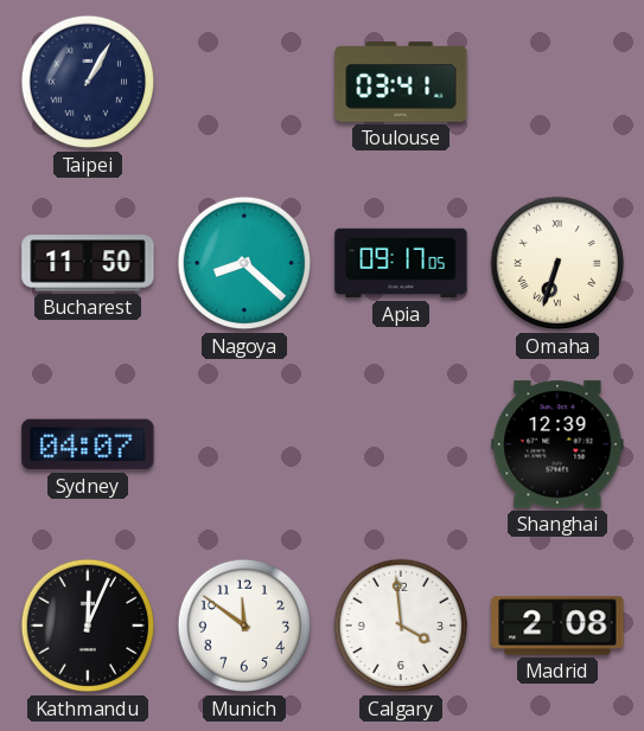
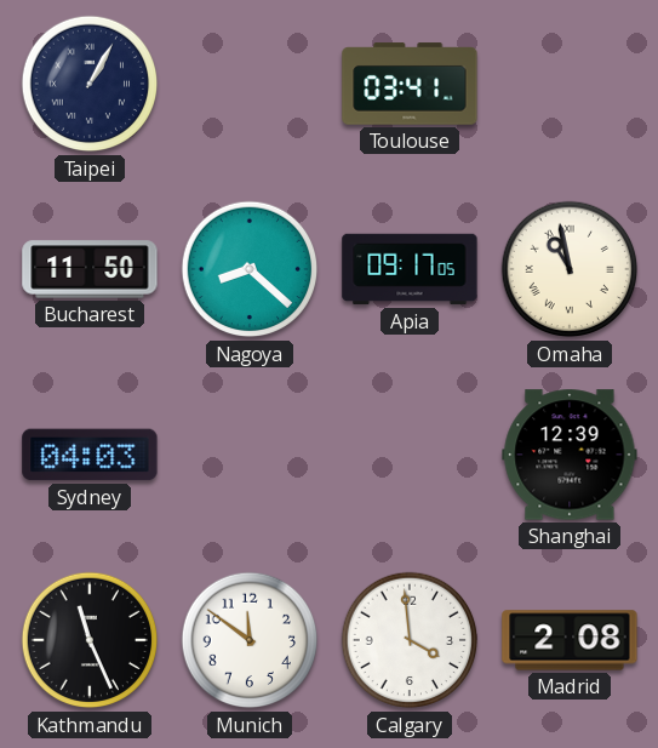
Omaha: 6:33 -> 10:58
Sydney: 04:07 -> 04:03
Kathmandu: 12:04 -> 11:26
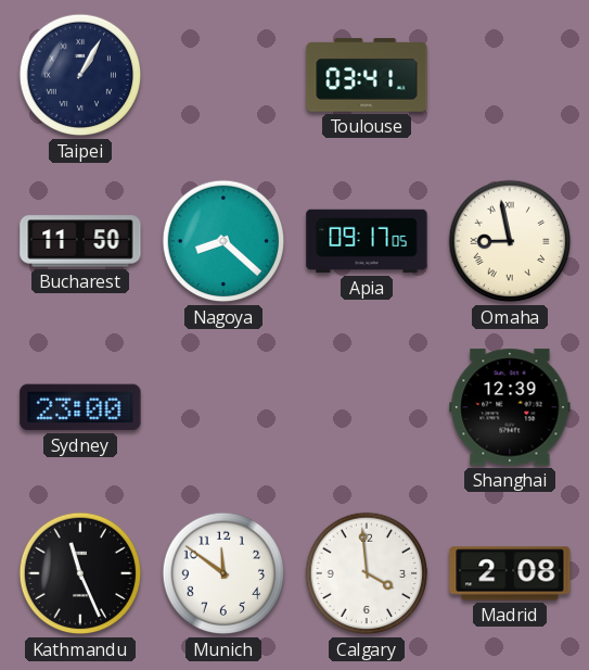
Omaha: 10:58 -> 8:58
Sydney: 04:03 -> 23:00
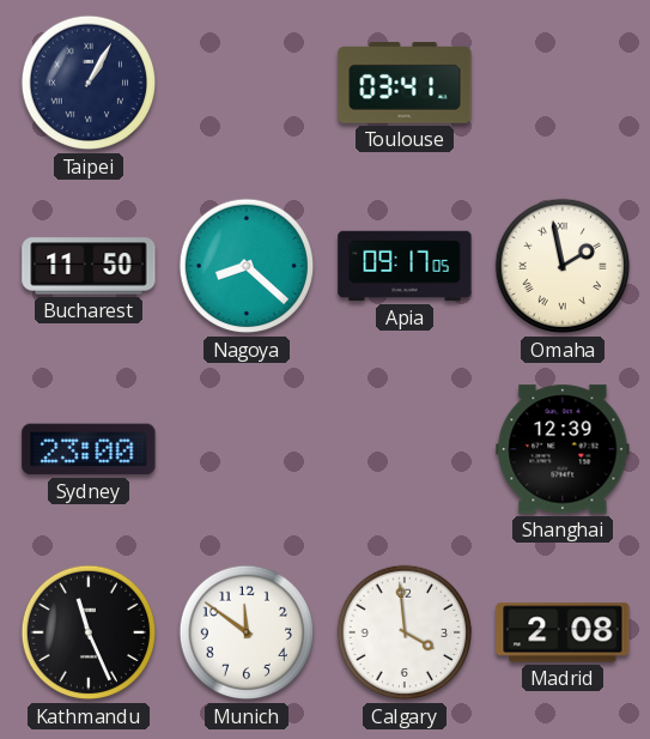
Omaha: 8:58 -> 1:58
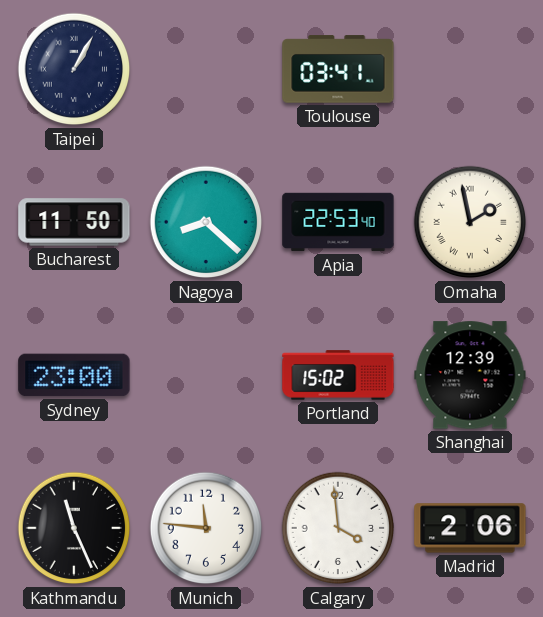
Apia: 09:17 -> 22:53
Portland: none -> 15:02
Munich: 11:51 -> 11:46
Madrid: 2:08 -> 2:06
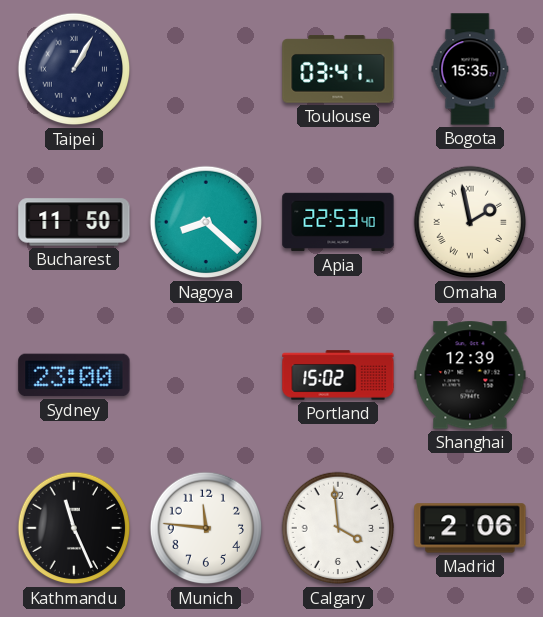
Bogota: none -> 15:35
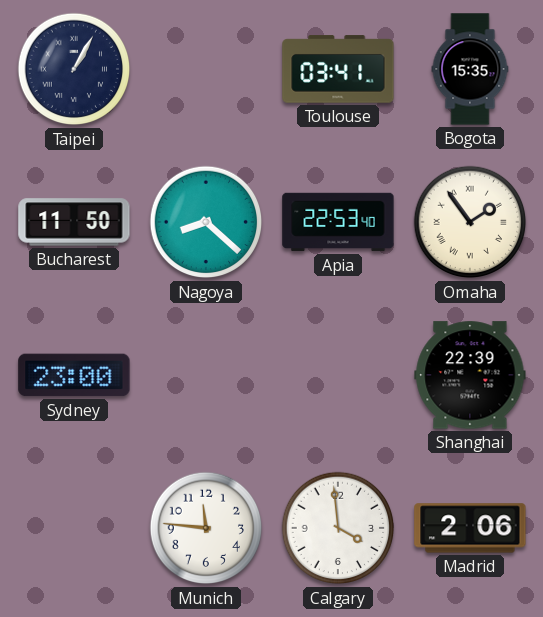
Omaha: 1:58 -> 1:54
Portland: 15:02 -> none
Shanghai: 12:39 -> 22:39
Kathmandu: 11:26 -> none
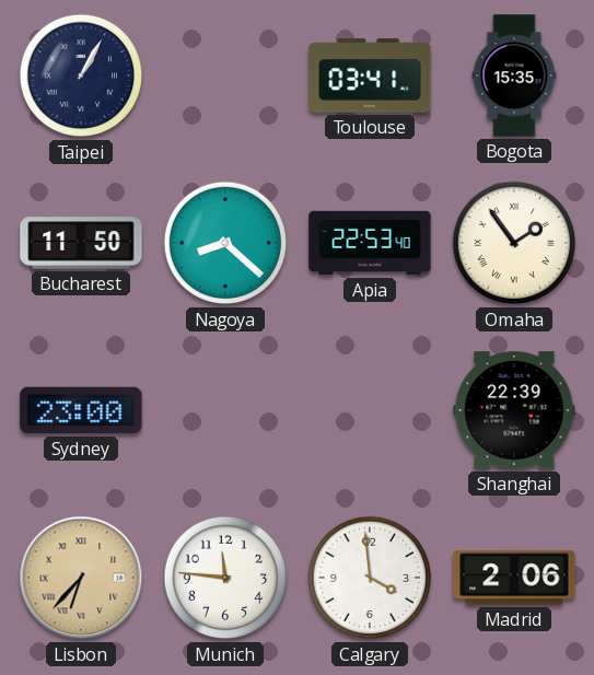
Lisbon: none -> 6:37
